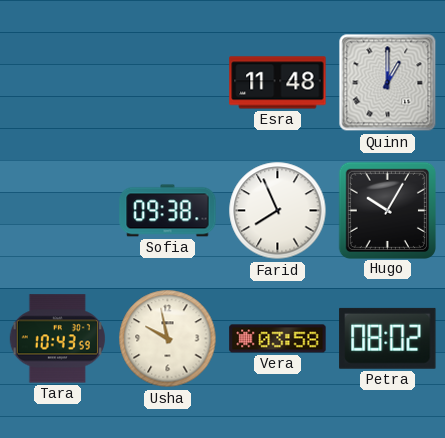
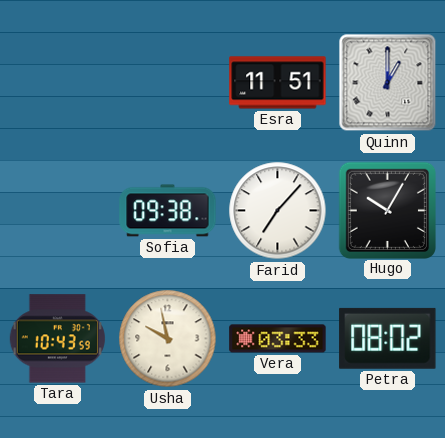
Esra: 11:48 -> 11:51
Farid: 7:56 -> 7:07
Vera: 03:58 -> 03:33
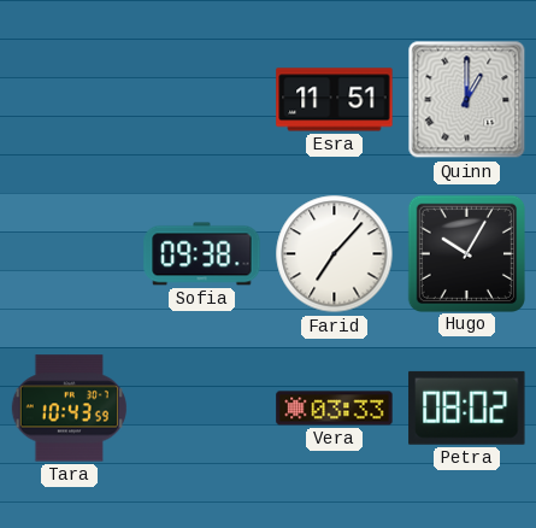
Usha: 9:58 -> none
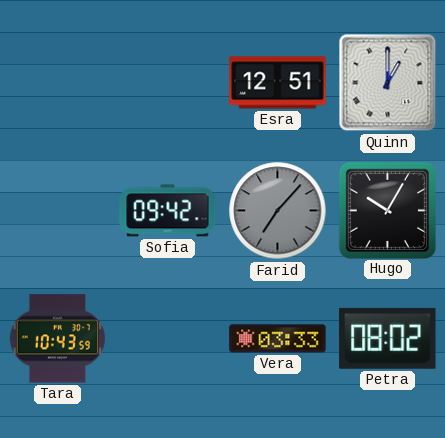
Esra: 11:51 -> 12:51
Sofia: 09:38 -> 09:42
Farid dial: white -> grey
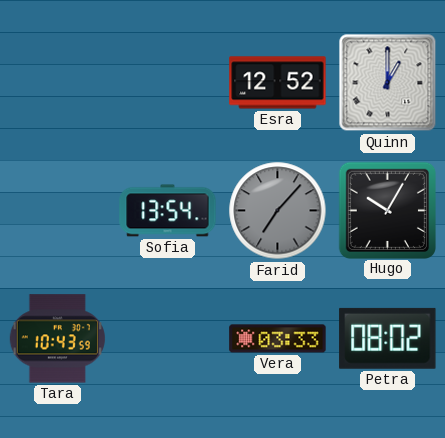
Esra: 12:51 -> 12:52
Sofia: 09:42 -> 13:54
